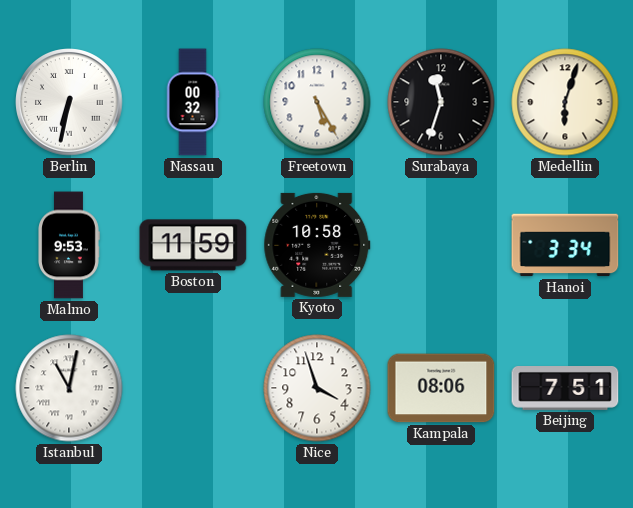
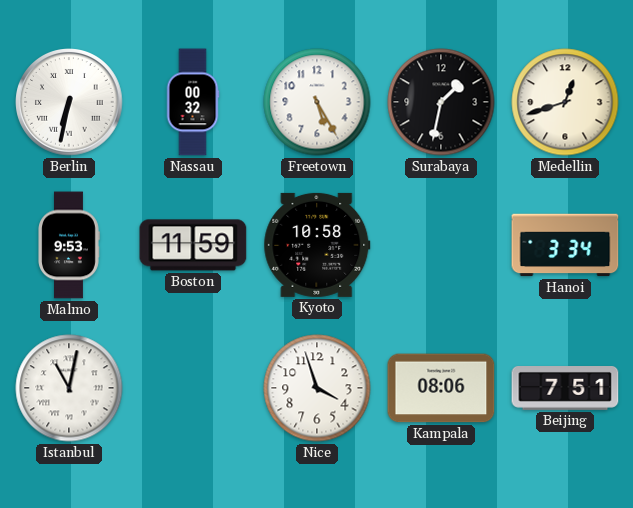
Surabaya: 11:33 -> 1:32
Medellin: 6:03 -> 12:42
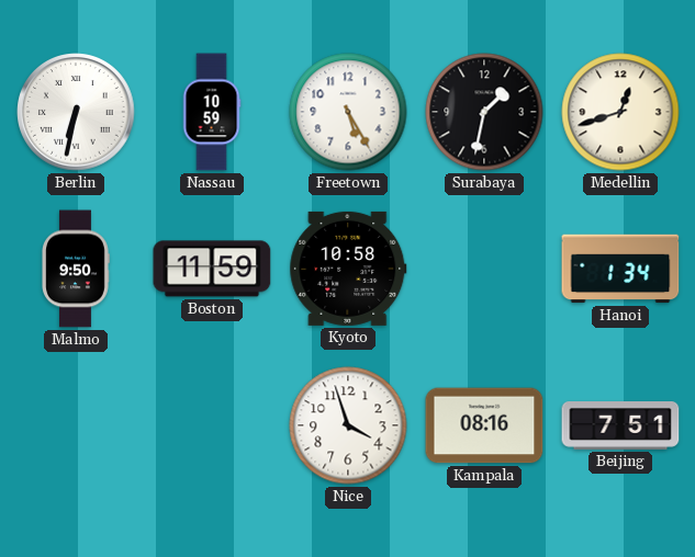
Nassau: 00:32 -> 10:59
Malmo: 9:53 -> 9:50
Hanoi: 3:34 -> 1:34
Istanbul: 11:02 -> none
Kampala: 08:06 -> 08:16
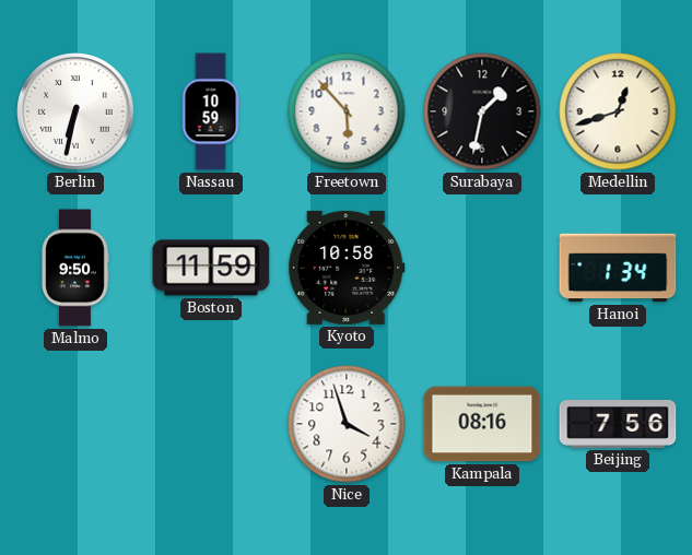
Freetown: 5:25 -> 5:53
Beijing: 7:51 -> 7:56
